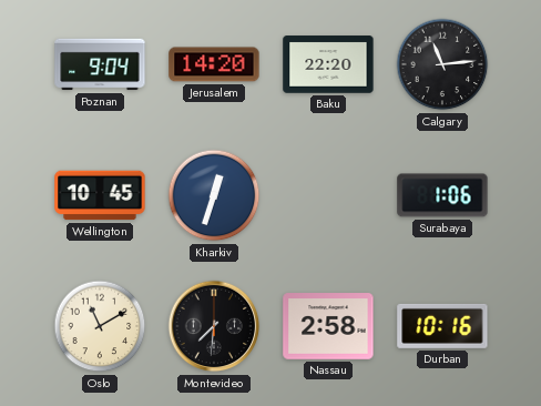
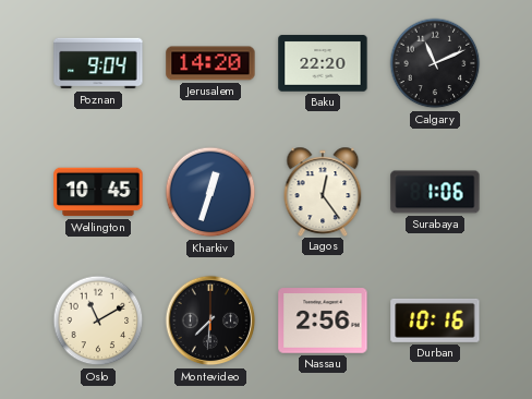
Calgary: 11:14 -> 11:11
Lagos: none -> 12:24
Nassau: 2:58 -> 2:56
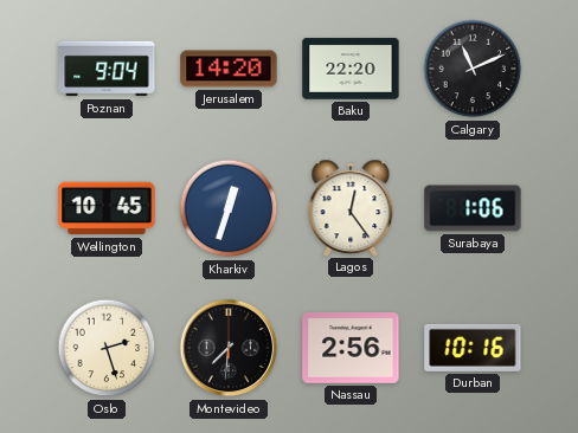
Oslo: 11:10 -> 2:27
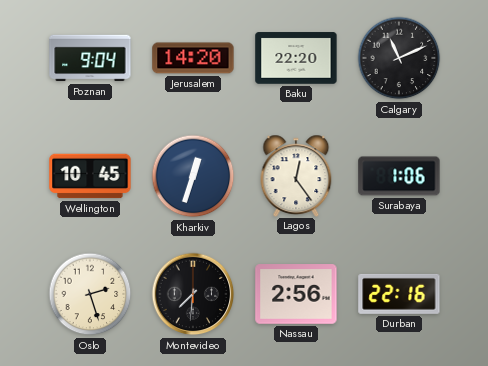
Durban: 10:16 -> 22:16
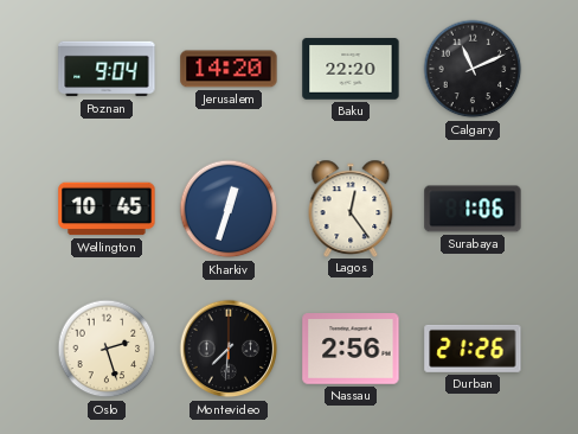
Durban: 22:16 -> 21:26
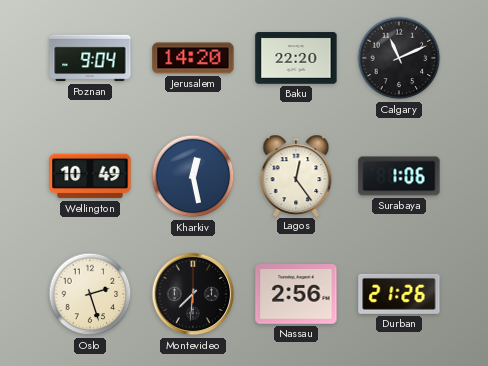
Wellington: 10:45 -> 10:49
Kharkiv: 12:33 -> 12:28
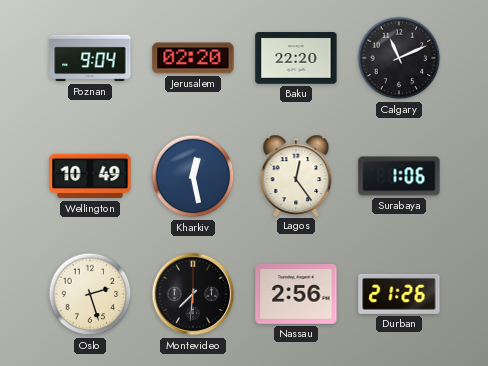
Jerusalem: 14:20 -> 02:20
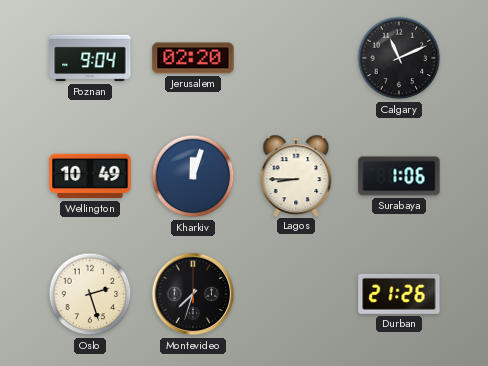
Baku: 22:20 -> none
Kharkiv: 12:28 -> 12:03
Lagos: 12:24 -> 8:45
Montevideo: 7:31 -> 7:33
Nassau: 2:56 -> none
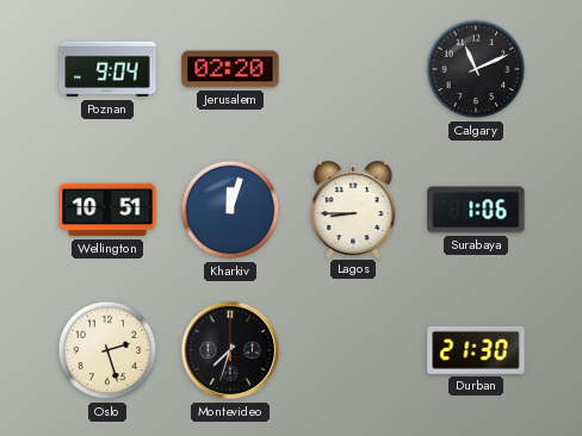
Wellington: 10:49 -> 10:51
Durban: 21:26 -> 21:30
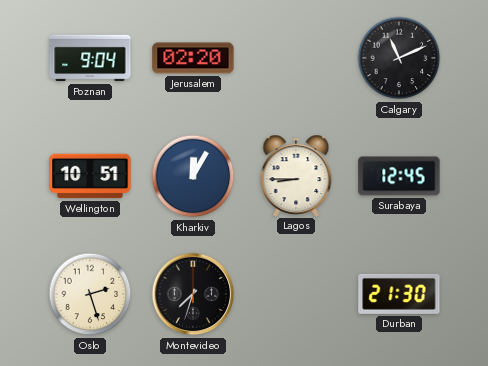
Kharkiv: 12:03 -> 12:05
Surabaya: 1:06 -> 12:45
